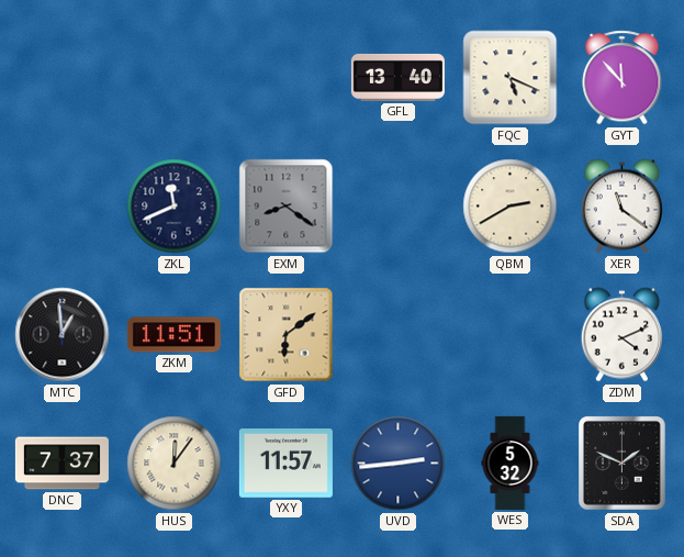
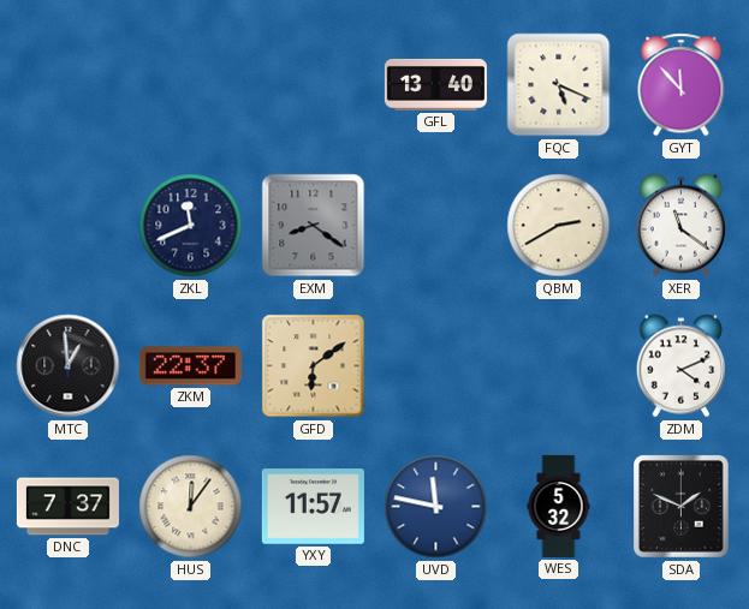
ZKM: 11:51 -> 22:37
UVD: 2:44 -> 11:47
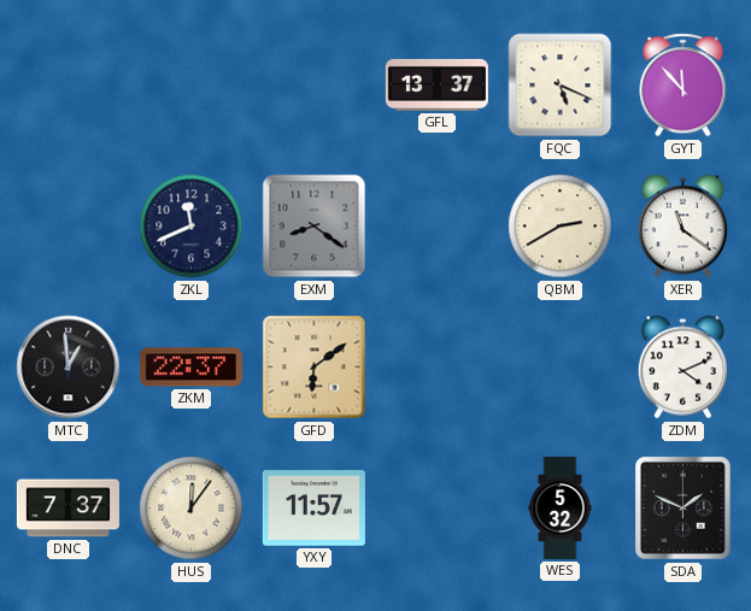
GFL: 13:40 -> 13:37
UVD: 11:47 -> none
